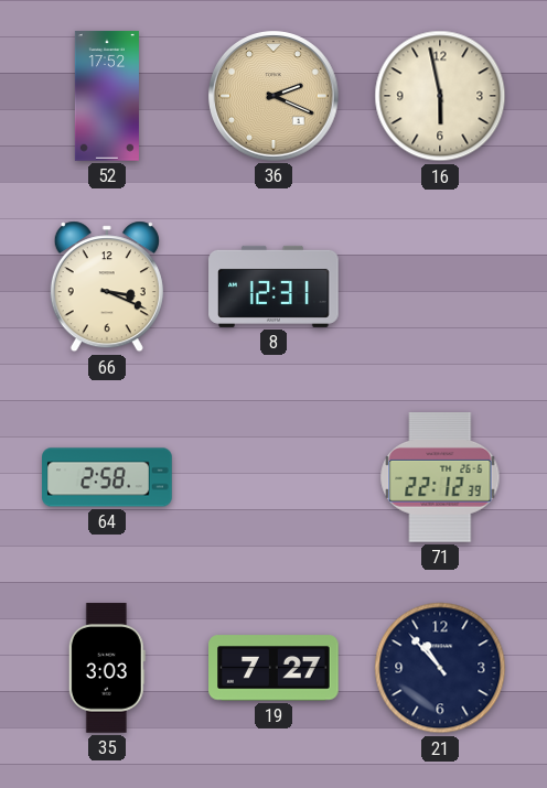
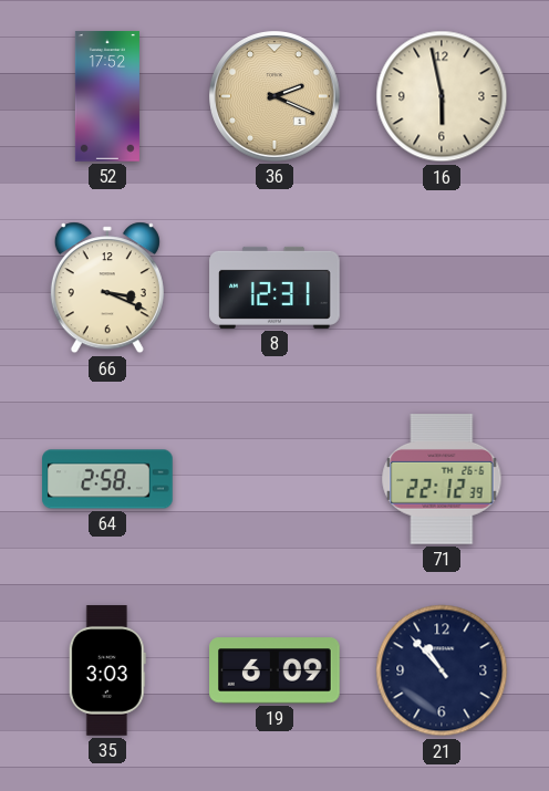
19: 7:27 -> 6:09
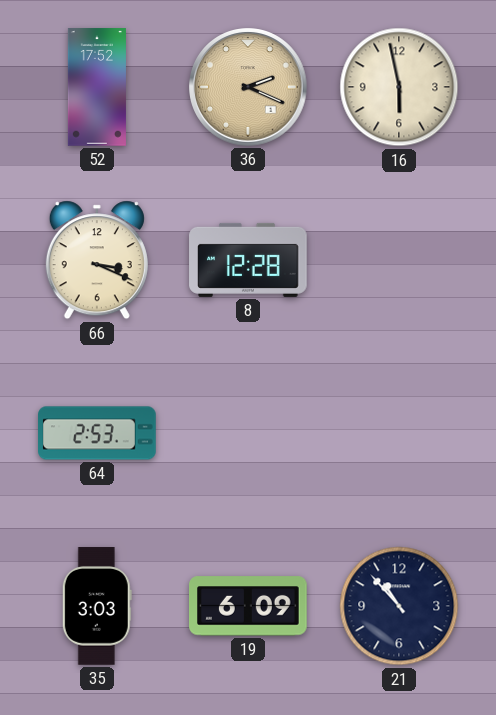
8: 12:31 -> 12:28
64: 2:58 -> 2:53
71: 22:12 -> none
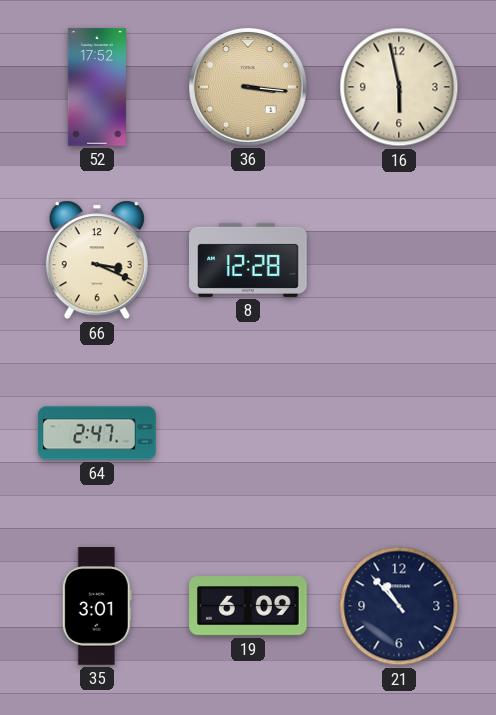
36: 2:19 -> 3:16
64: 2:53 -> 2:47
35: 3:03 -> 3:01
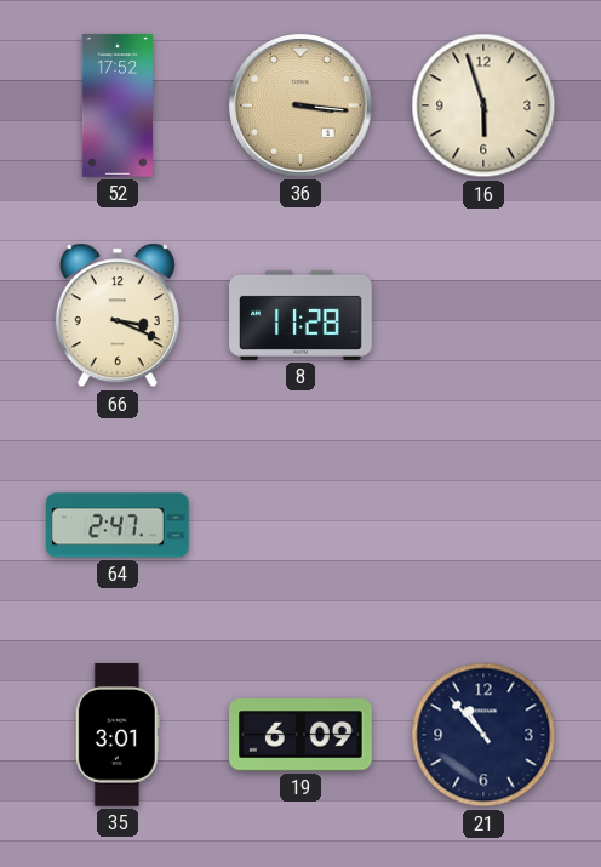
16: 5:58 -> 5:57
8: 12:28 -> 11:28
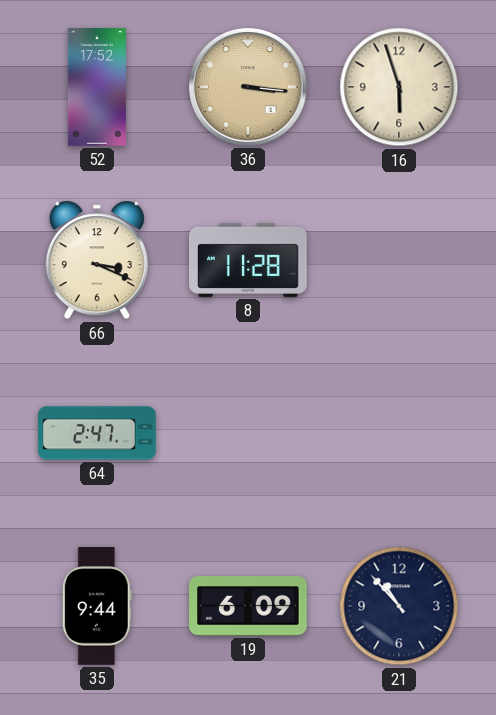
35: 3:01 -> 9:44
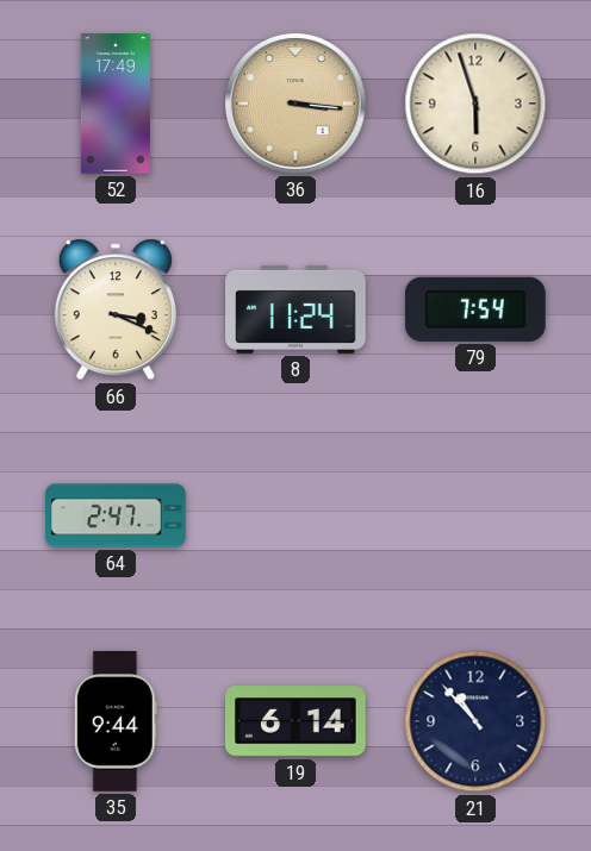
52: 17:52 -> 17:49
8: 11:28 -> 11:24
79: none -> 7:54
19: 6:09 -> 6:14
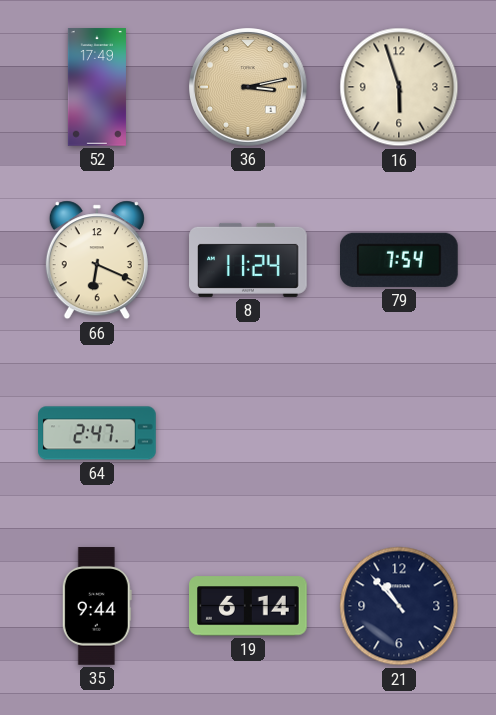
36: 3:16 -> 3:13
66: 3:19 -> 6:19
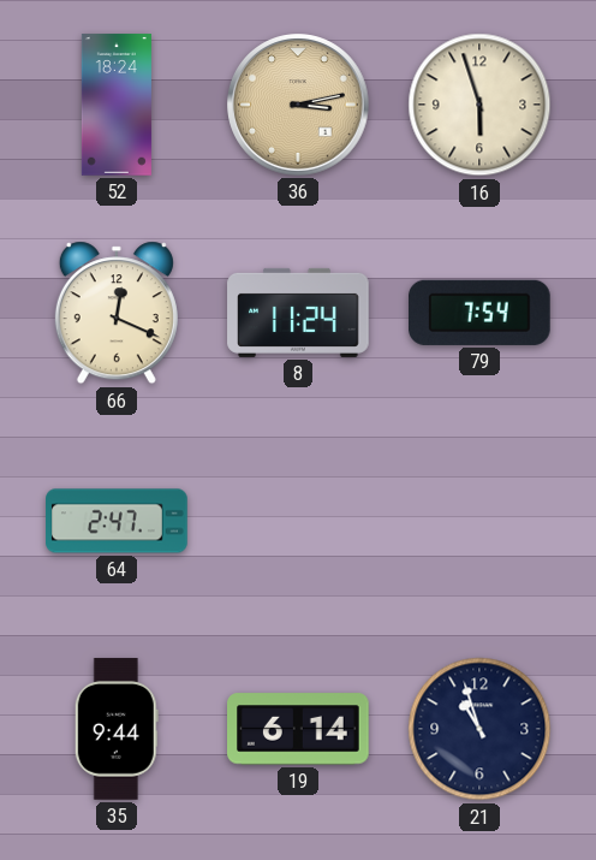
52: 17:49 -> 18:24
66: 6:19 -> 12:19
21: 10:53 -> 10:57
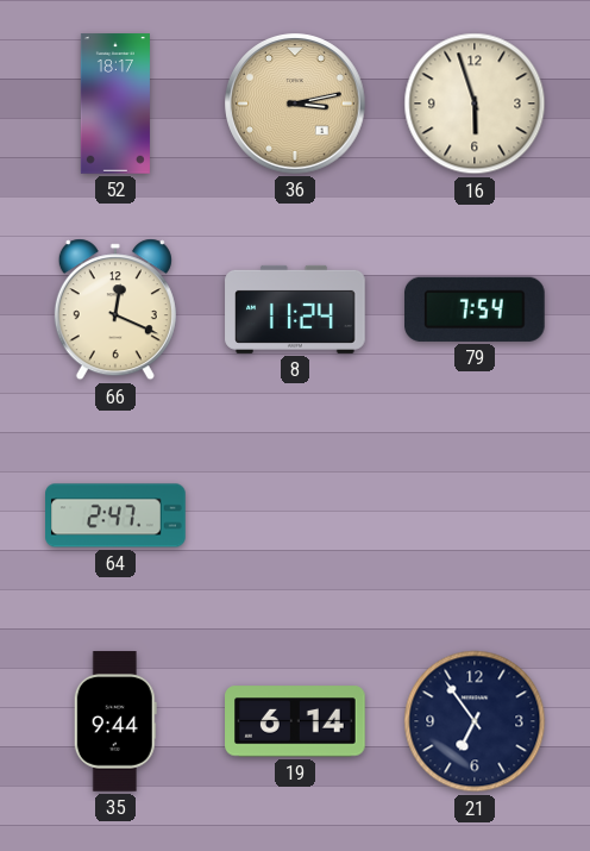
52: 18:24 -> 18:17
21: 10:57 -> 6:54
